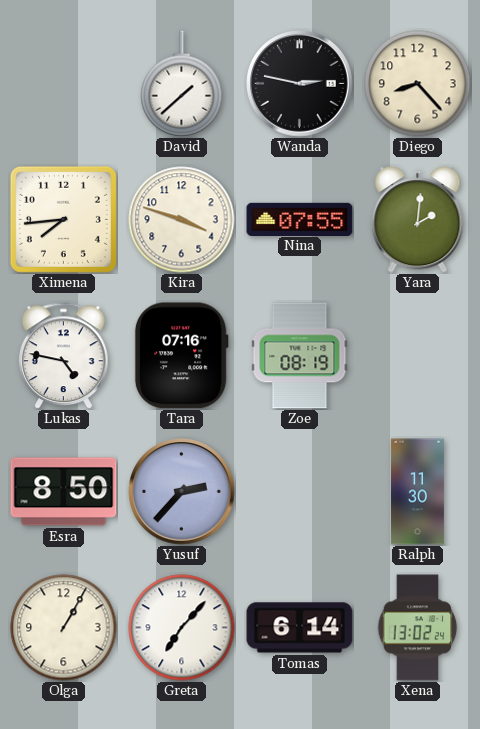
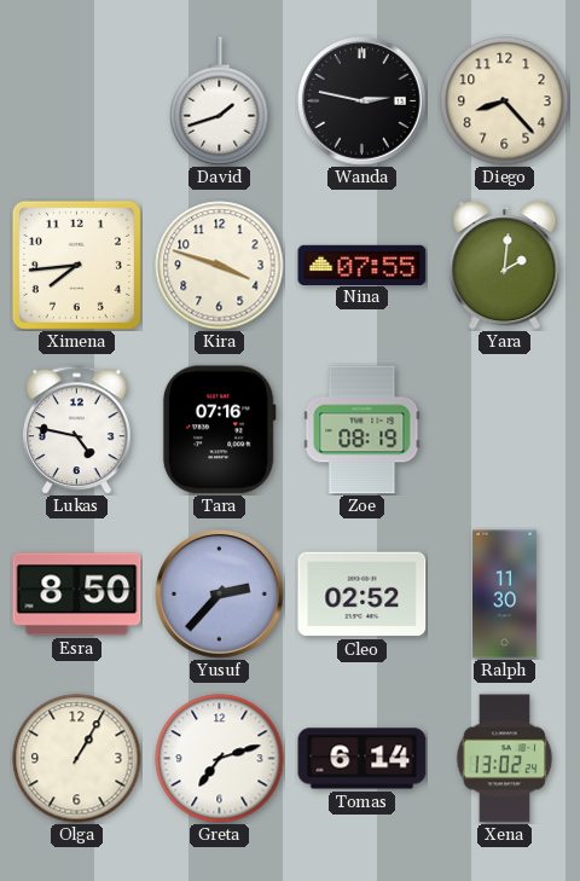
David: 1:38 -> 1:42
Cleo: none -> 02:52
Greta: 7:07 -> 7:12
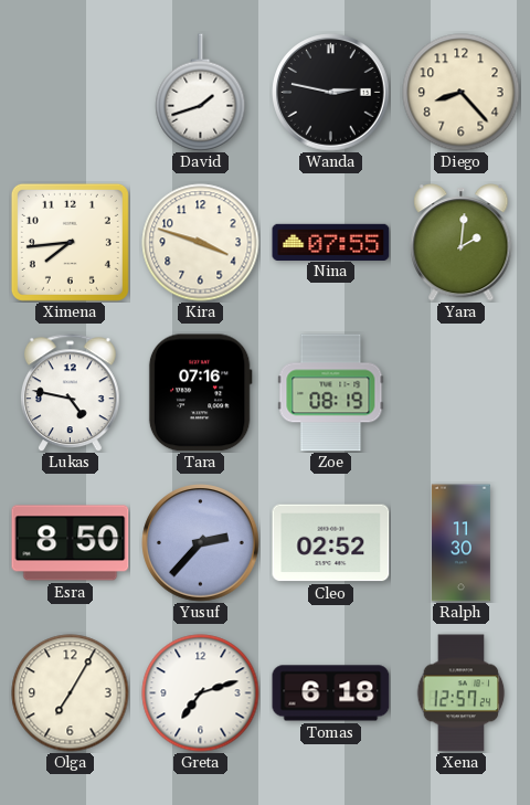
Olga: 1:05 -> 7:05
Tomas: 6:14 -> 6:18
Xena: 13:02 -> 12:57
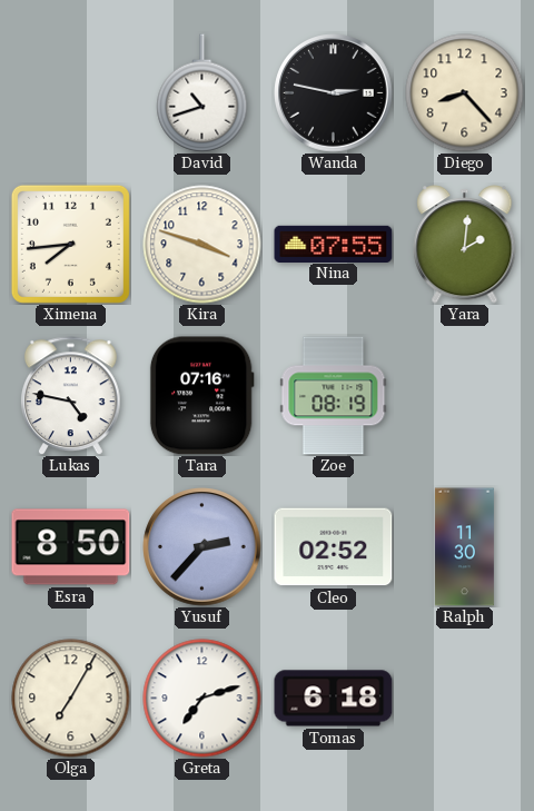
David: 1:42 -> 10:42
Xena: 12:57 -> none
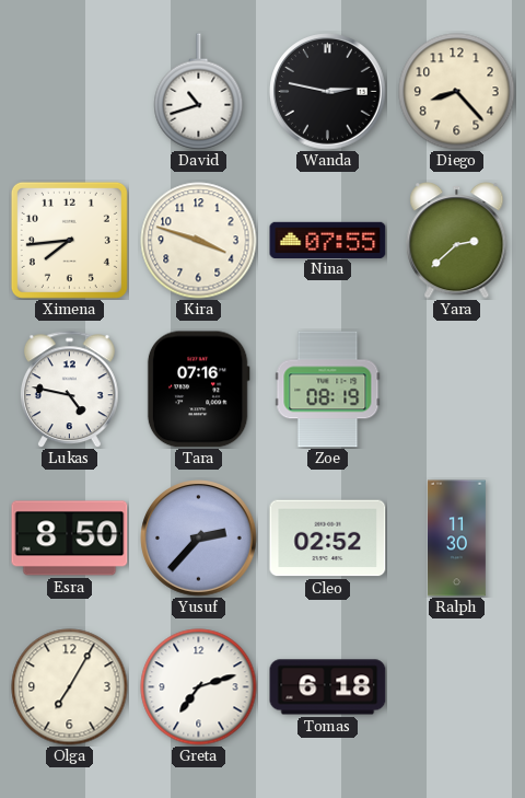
Yara: 2:01 -> 2:38
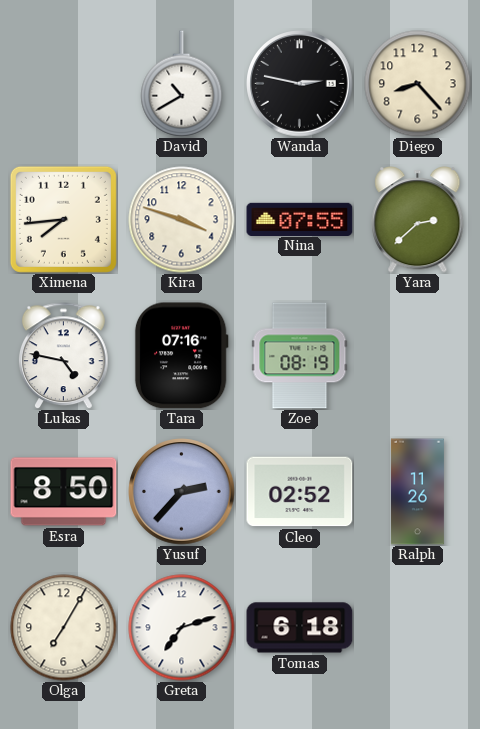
David: 10:42 -> 10:40
Ralph: 11:30 -> 11:26
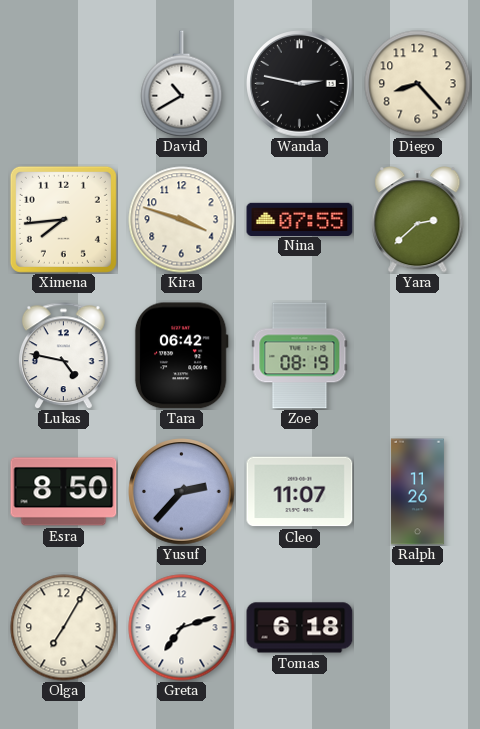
Tara: 07:16 -> 06:42
Cleo: 02:52 -> 11:07
